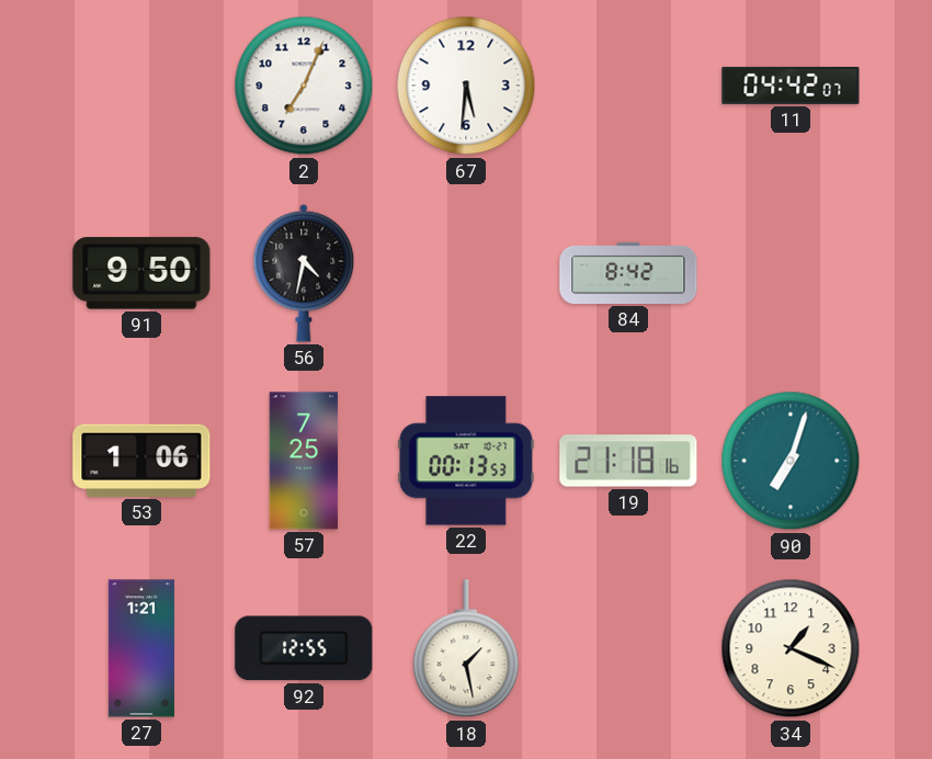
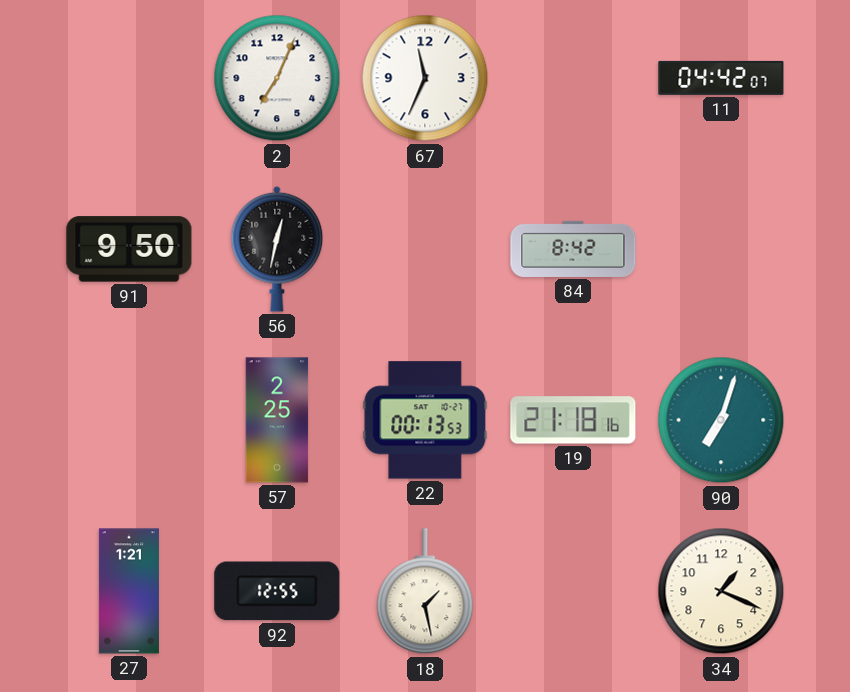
67: 5:31 -> 11:34
56: 4:32 -> 12:32
53: 1:06 -> none
57: 7:25 -> 2:25
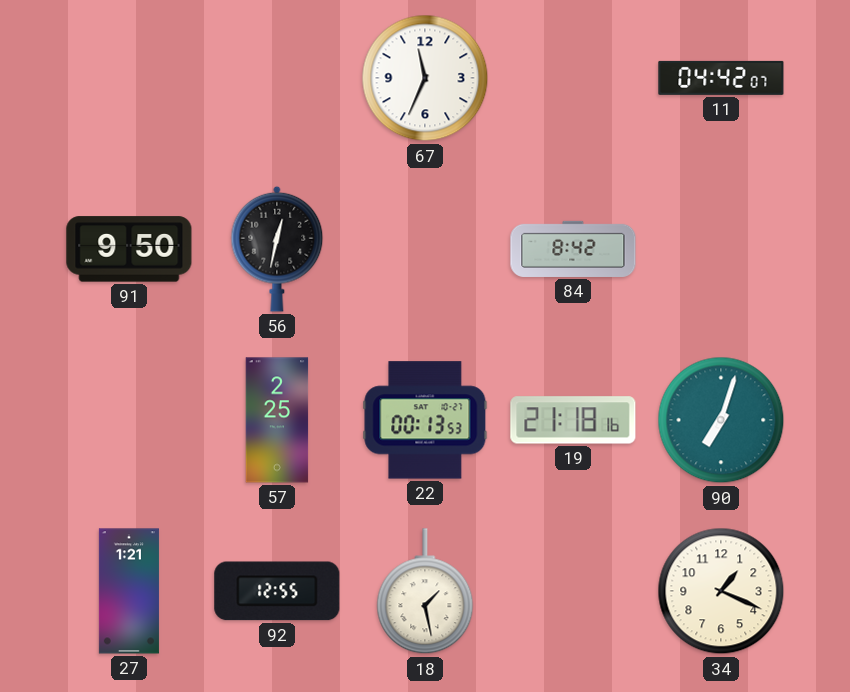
2: 7:04 -> none
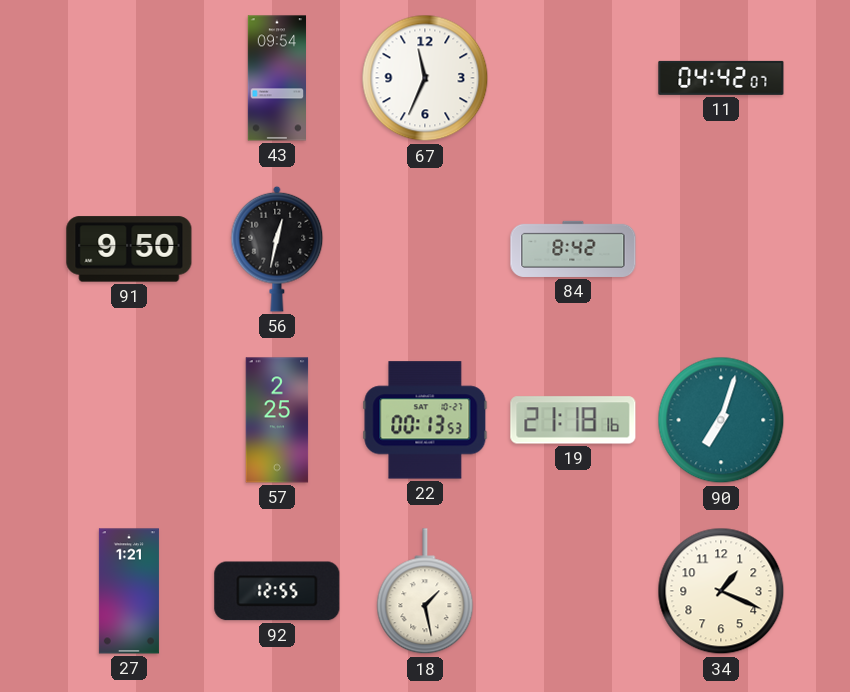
43: none -> 09:54
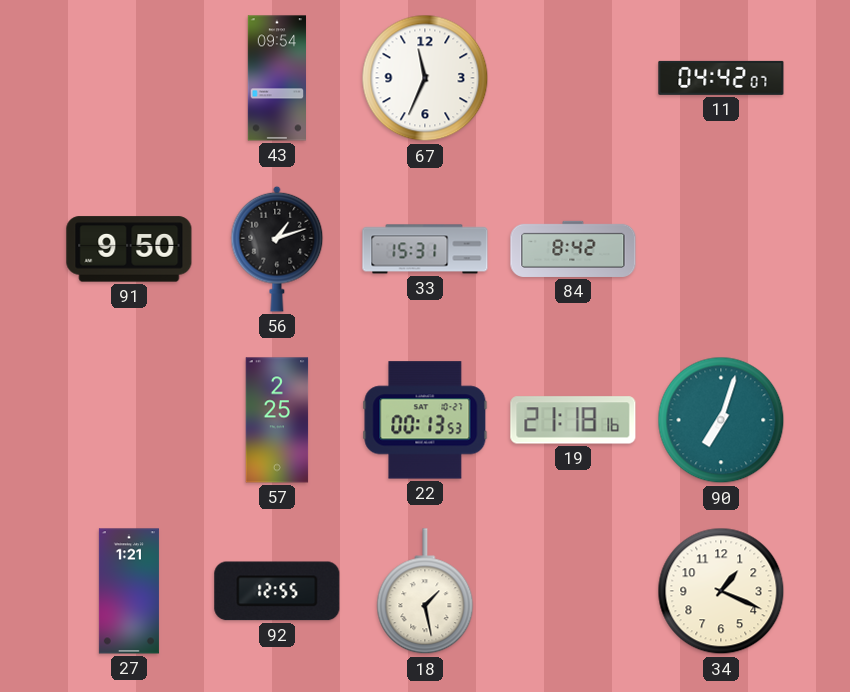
56: 12:32 -> 1:12
33: none -> 15:31
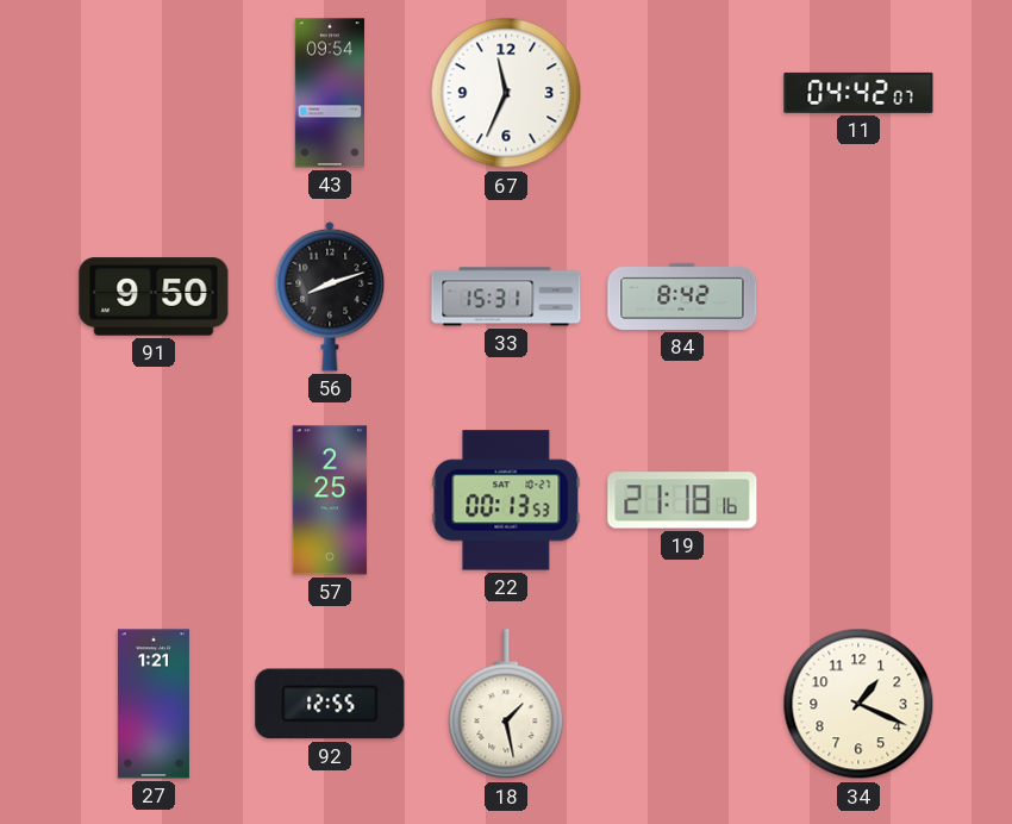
56: 1:12 -> 8:12
90: 7:03 -> none
